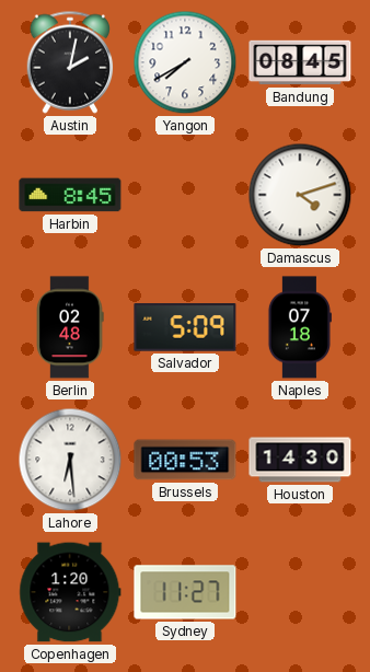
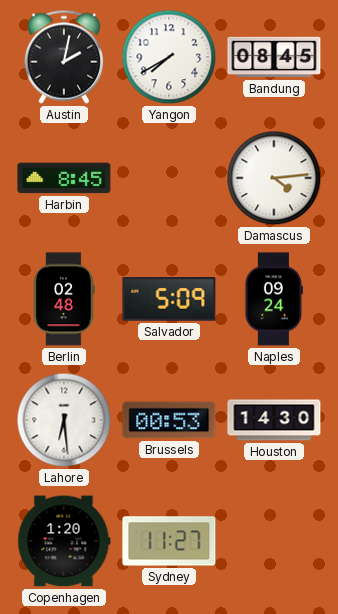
Damascus: 4:12 -> 4:14
Naples: 07:18 -> 09:24
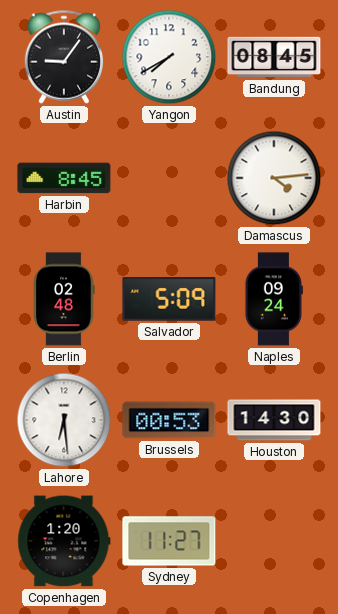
Austin: 2:02 -> 9:06
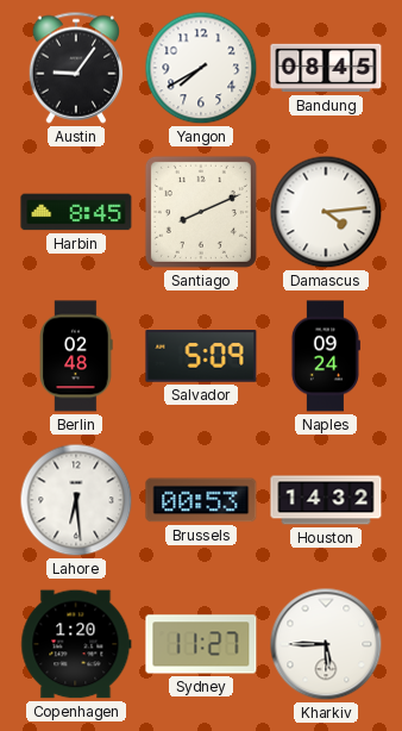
Santiago: none -> 8:11
Houston: 14:30 -> 14:32
Kharkiv: none -> 5:45
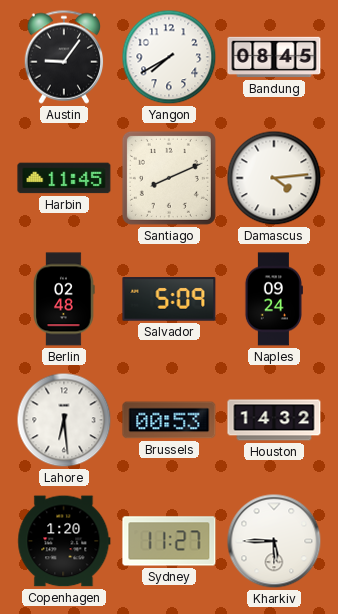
Harbin: 8:45 -> 11:45
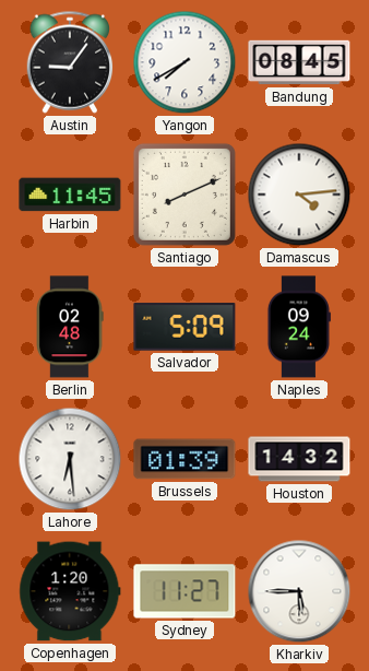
Brussels: 00:53 -> 01:39
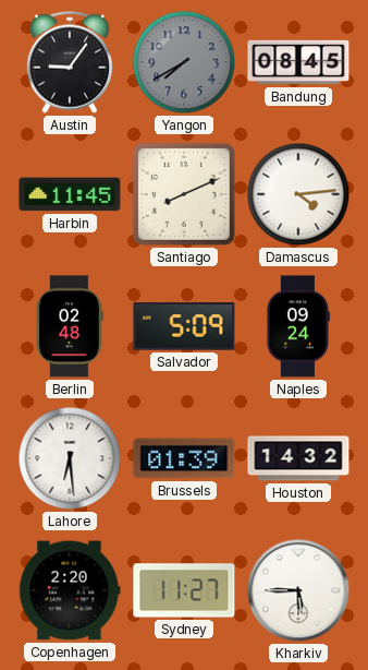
Yangon dial: white -> grey
Copenhagen: 1:20 -> 2:20
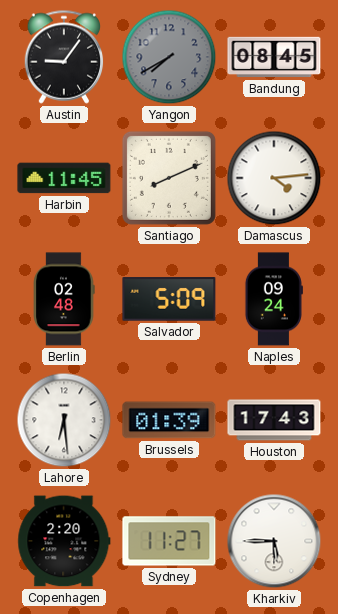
Houston: 14:32 -> 17:43
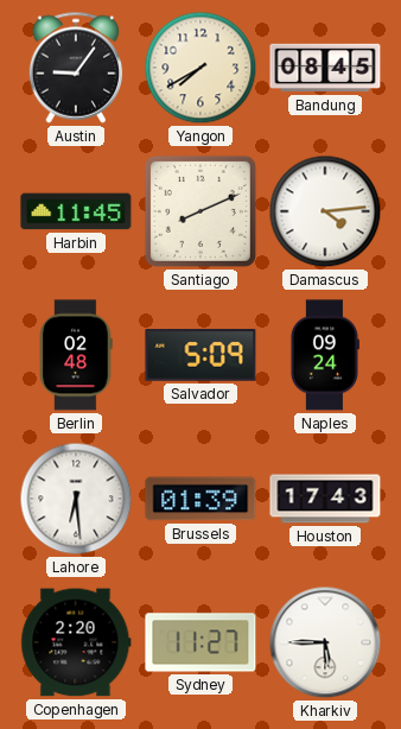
Yangon dial: grey -> cream
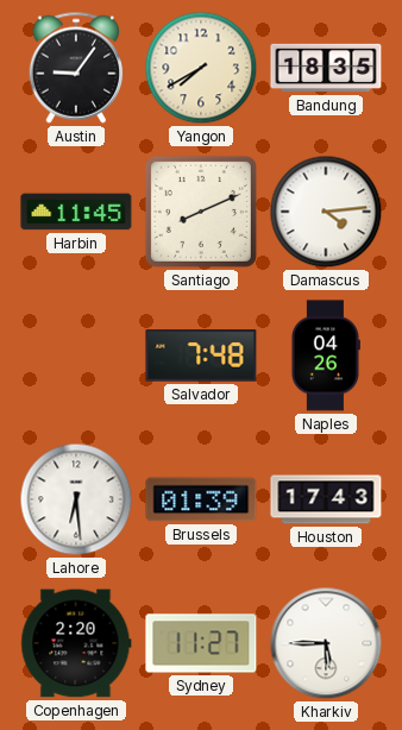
Bandung: 08:45 -> 18:35
Berlin: 02:48 -> none
Salvador: 5:09 -> 7:48
Naples: 09:24 -> 04:26
